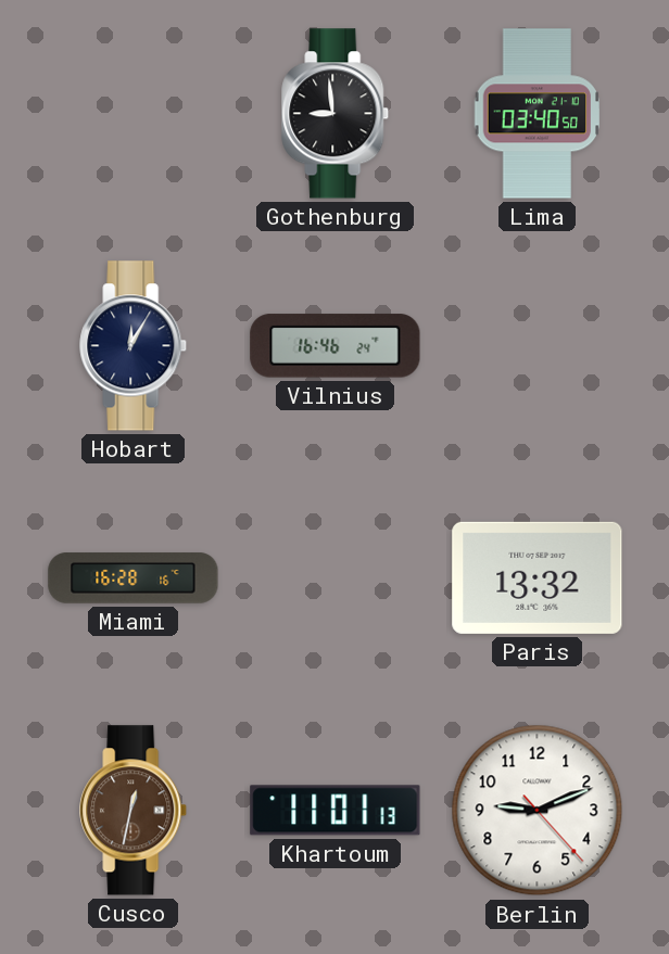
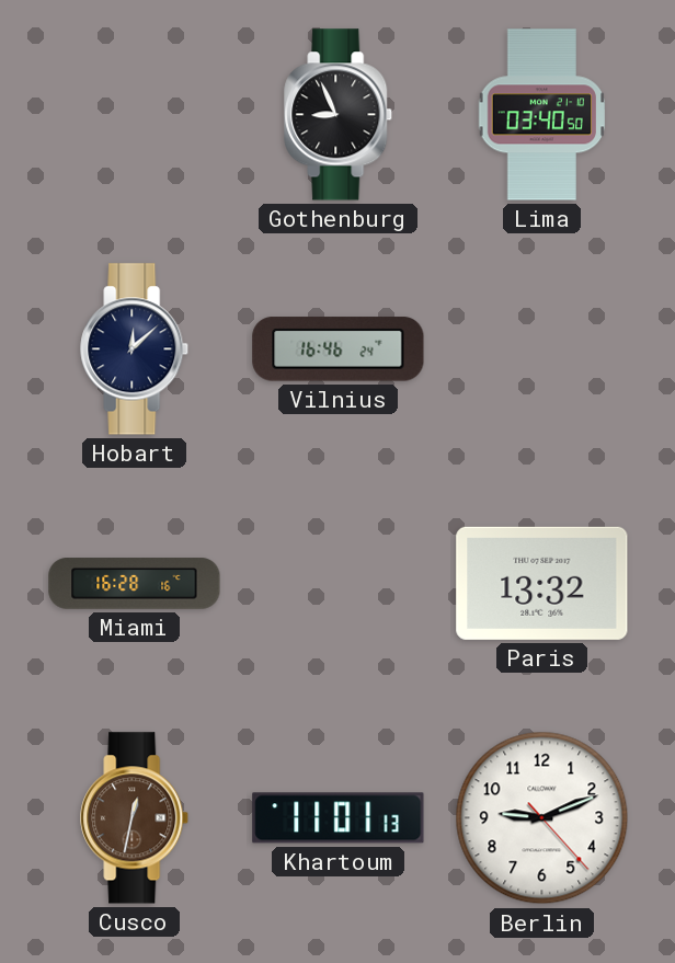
Gothenburg: 8:59 -> 8:56
Hobart: 12:05 -> 12:08
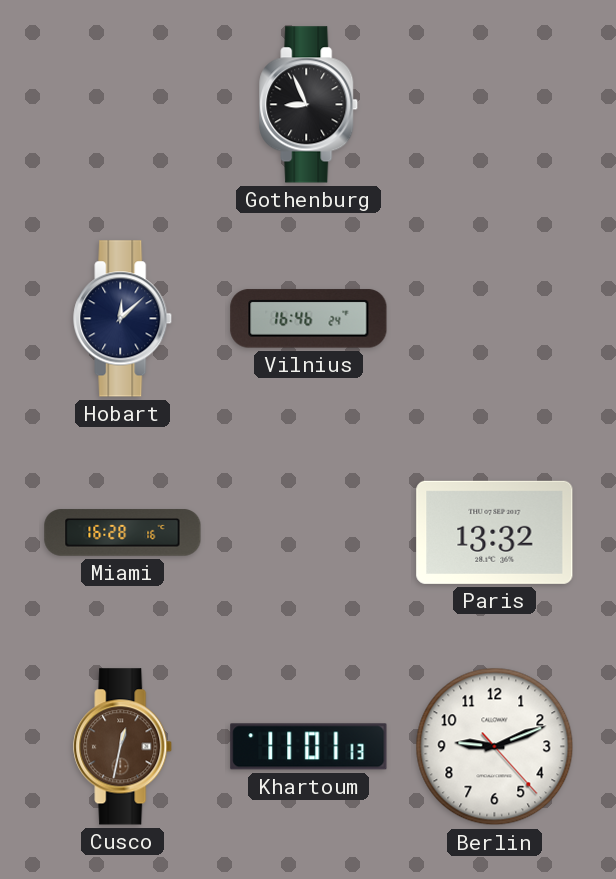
Lima: 03:40 -> none
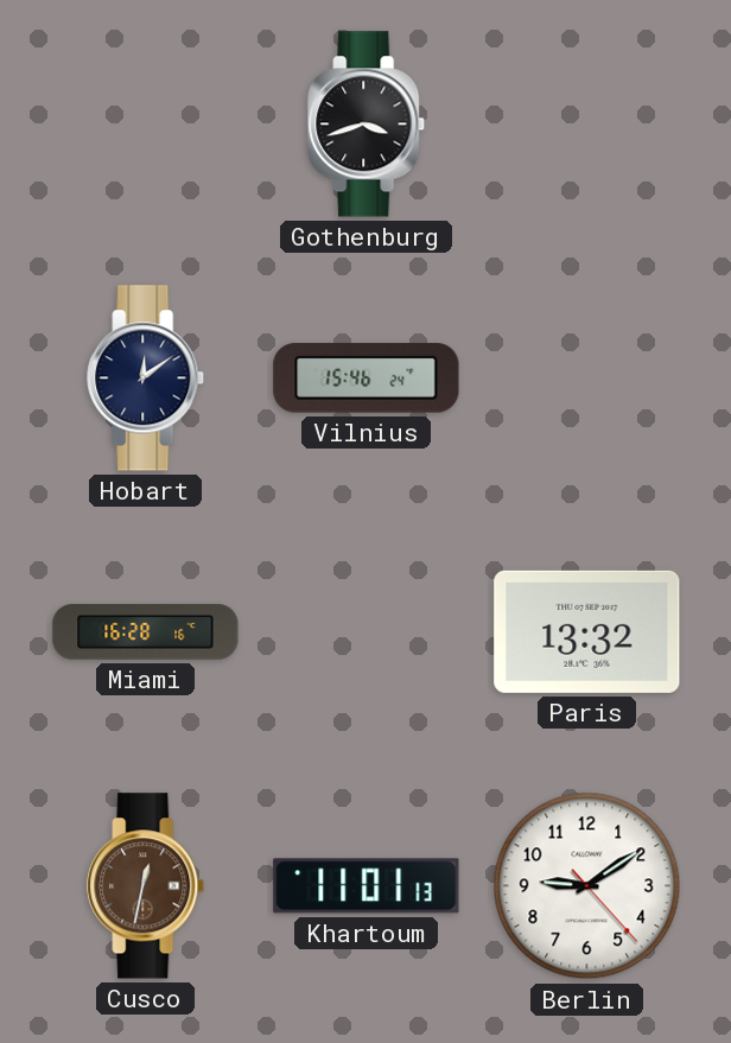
Gothenburg: 8:56 -> 3:42
Hobart: 12:08 -> 12:09
Vilnius: 16:46 -> 15:46
Berlin: 9:11 -> 9:09
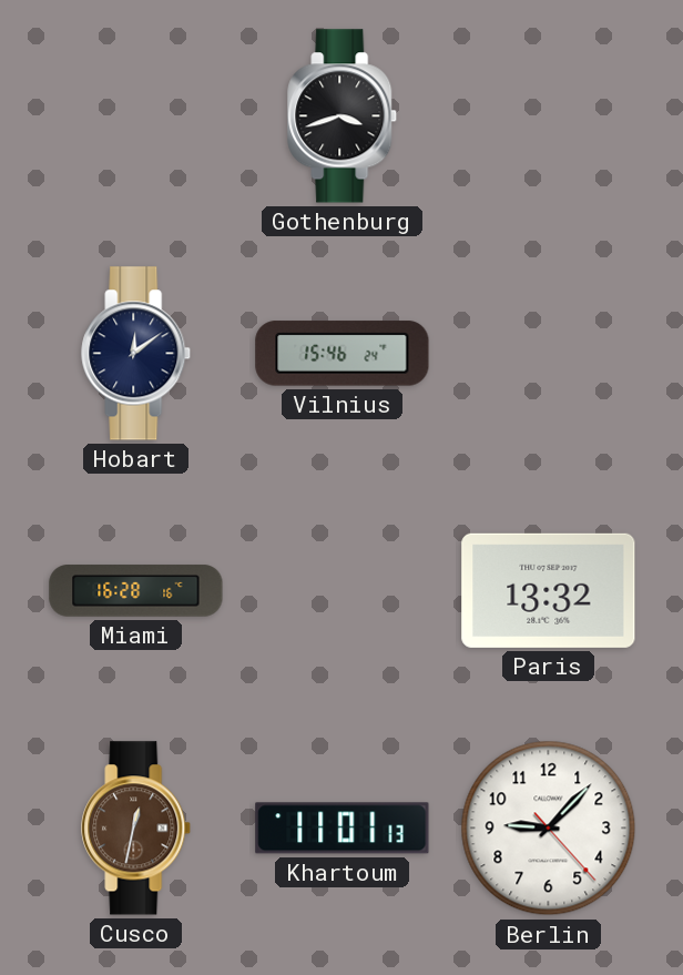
Berlin: 9:09 -> 9:07
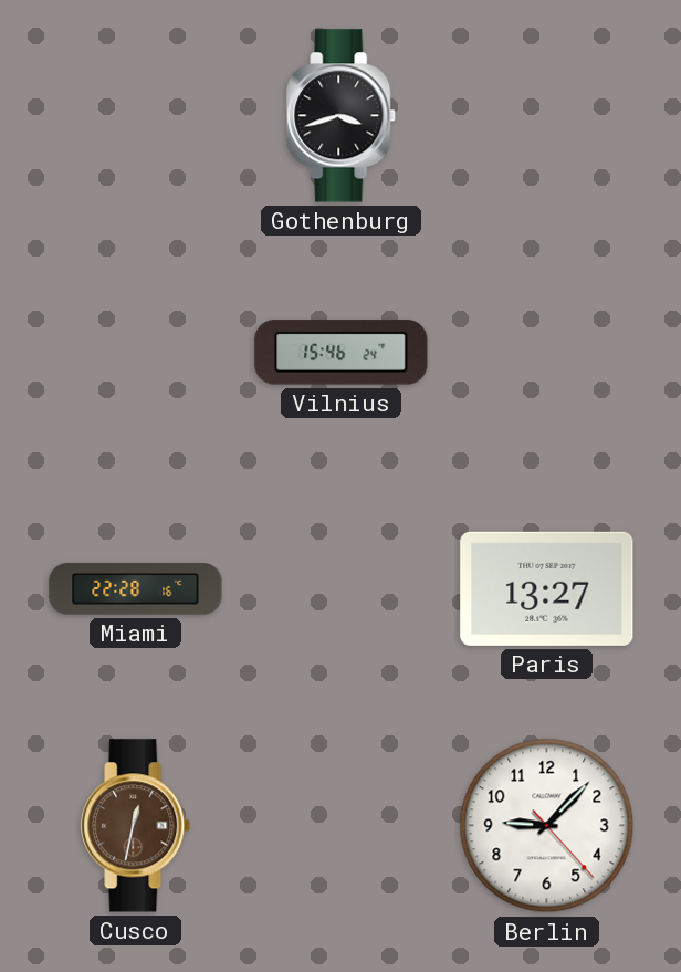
Hobart: 12:09 -> none
Miami: 16:28 -> 22:28
Paris: 13:32 -> 13:27
Khartoum: 11:01 -> none
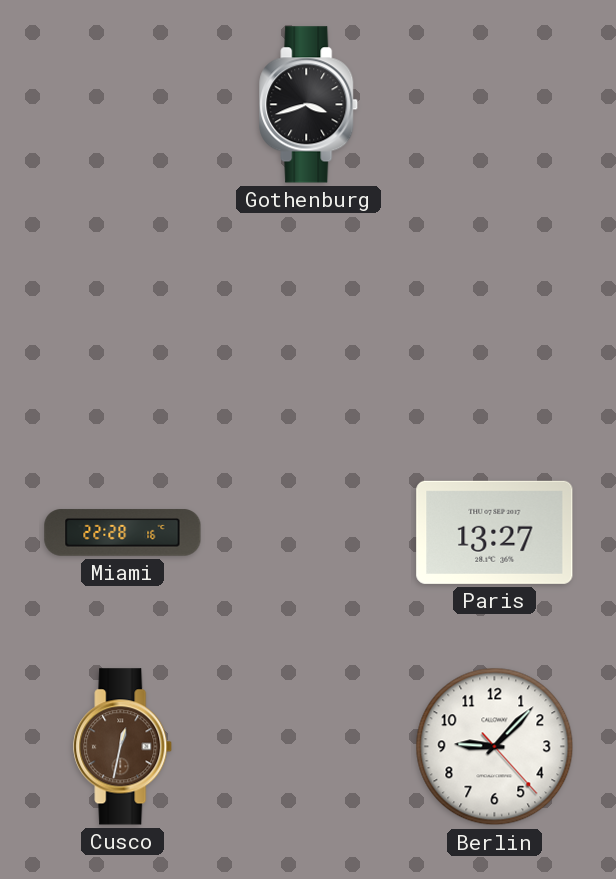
Vilnius: 15:46 -> none
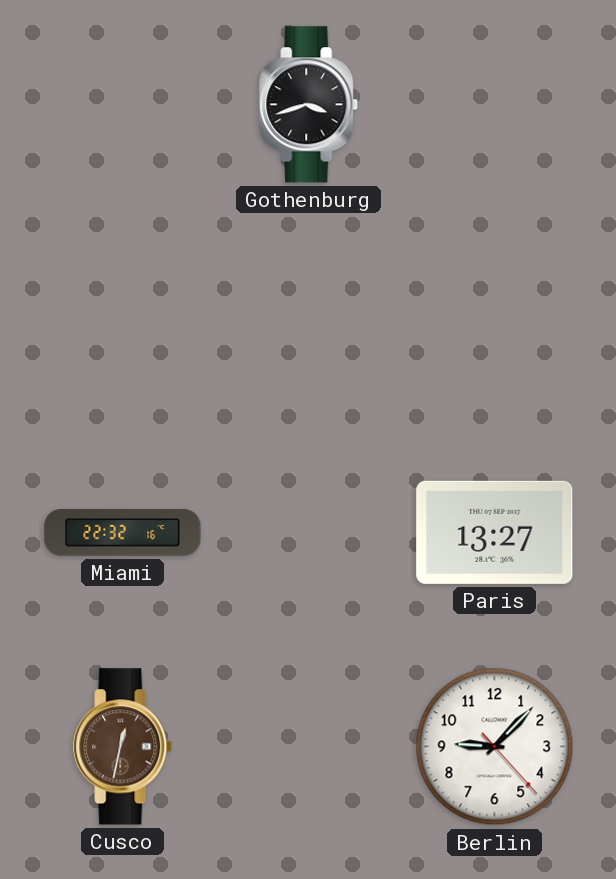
Miami: 22:28 -> 22:32
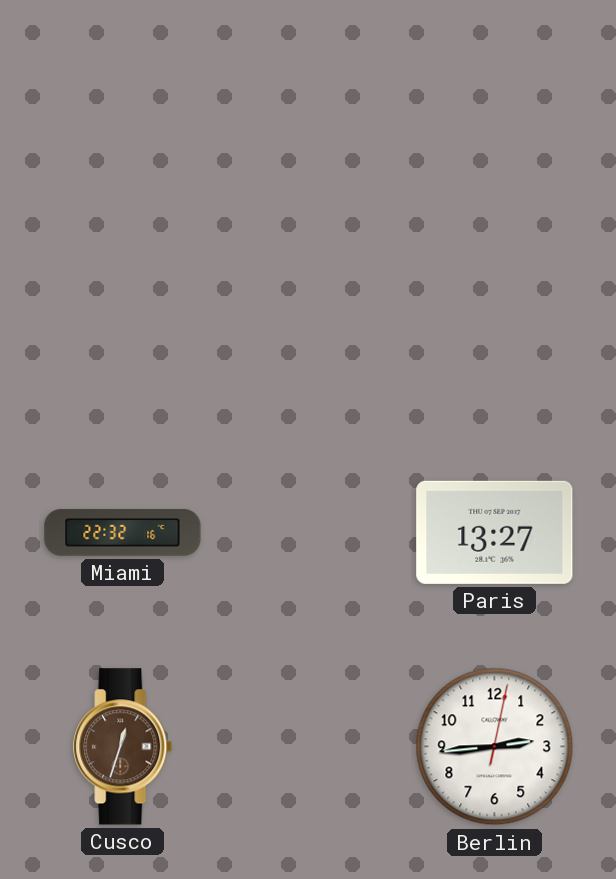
Gothenburg: 3:42 -> none
Cusco: 12:32 -> 12:33
Berlin: 9:07 -> 2:44
